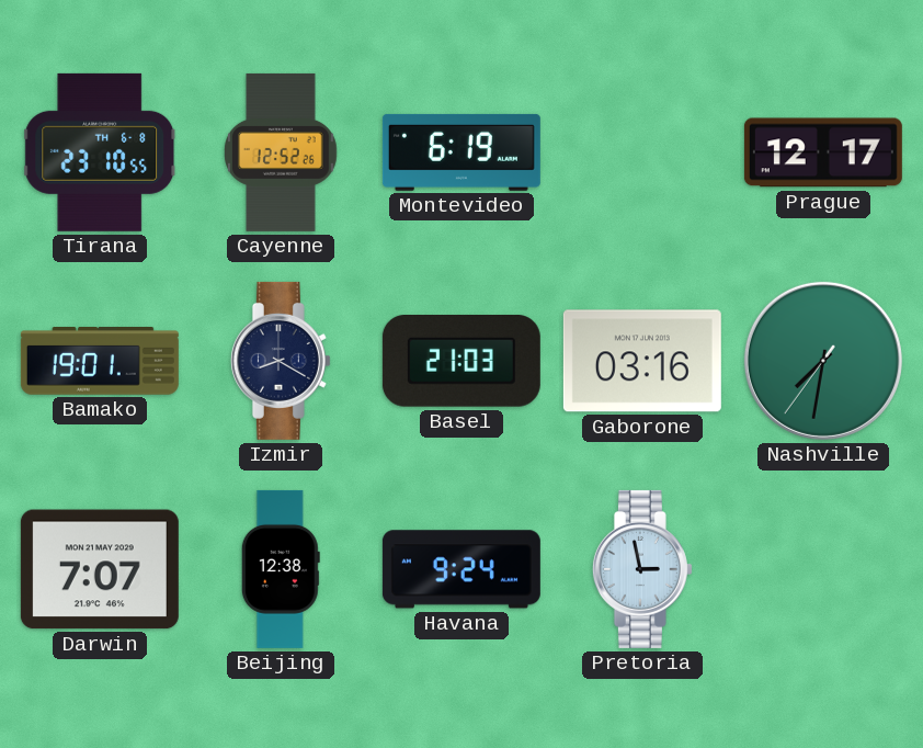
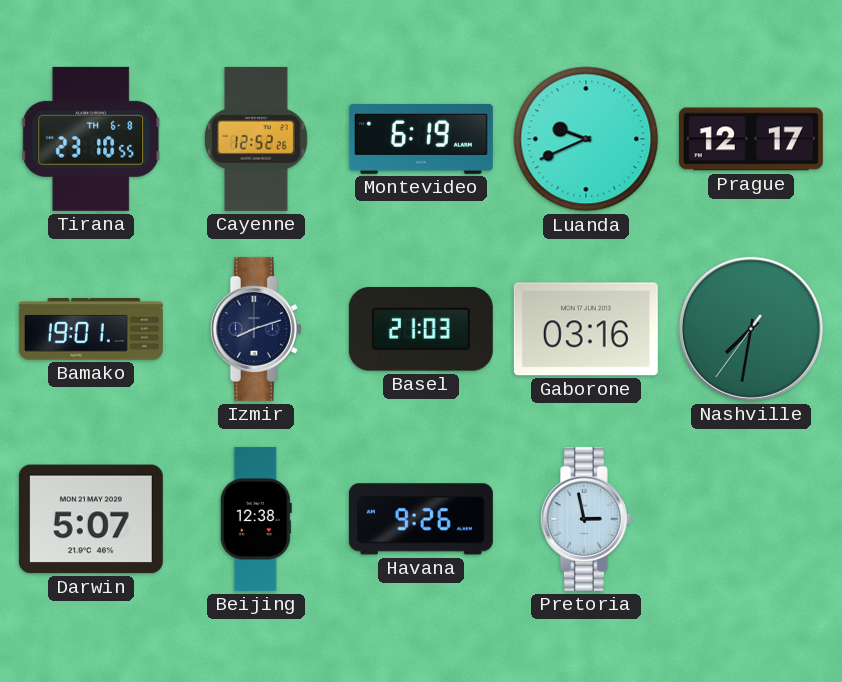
Luanda: none -> 9:41
Izmir: 8:20 -> 8:12
Darwin: 7:07 -> 5:07
Havana: 9:24 -> 9:26
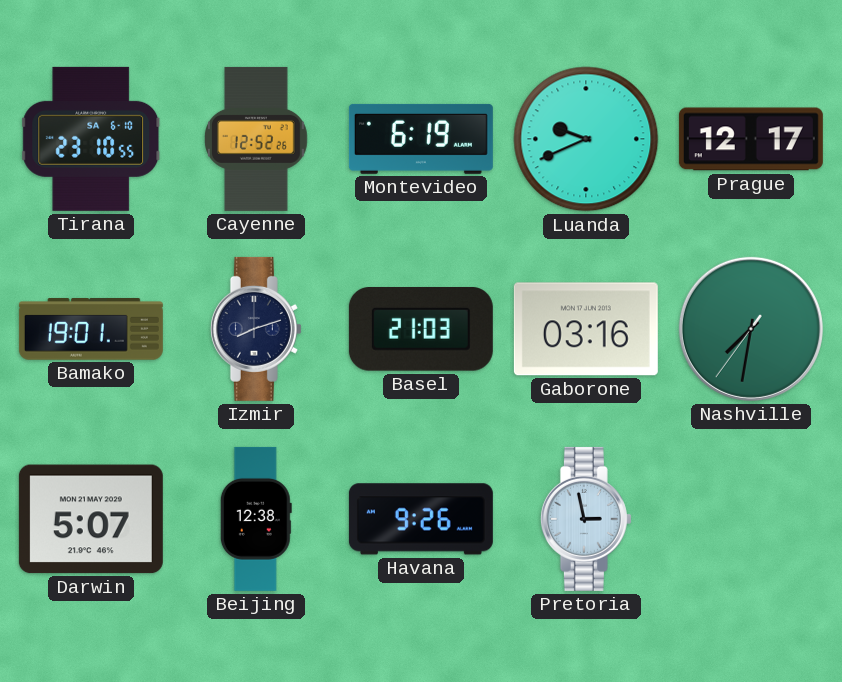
Tirana date: TH 6-8 -> SA 6-10
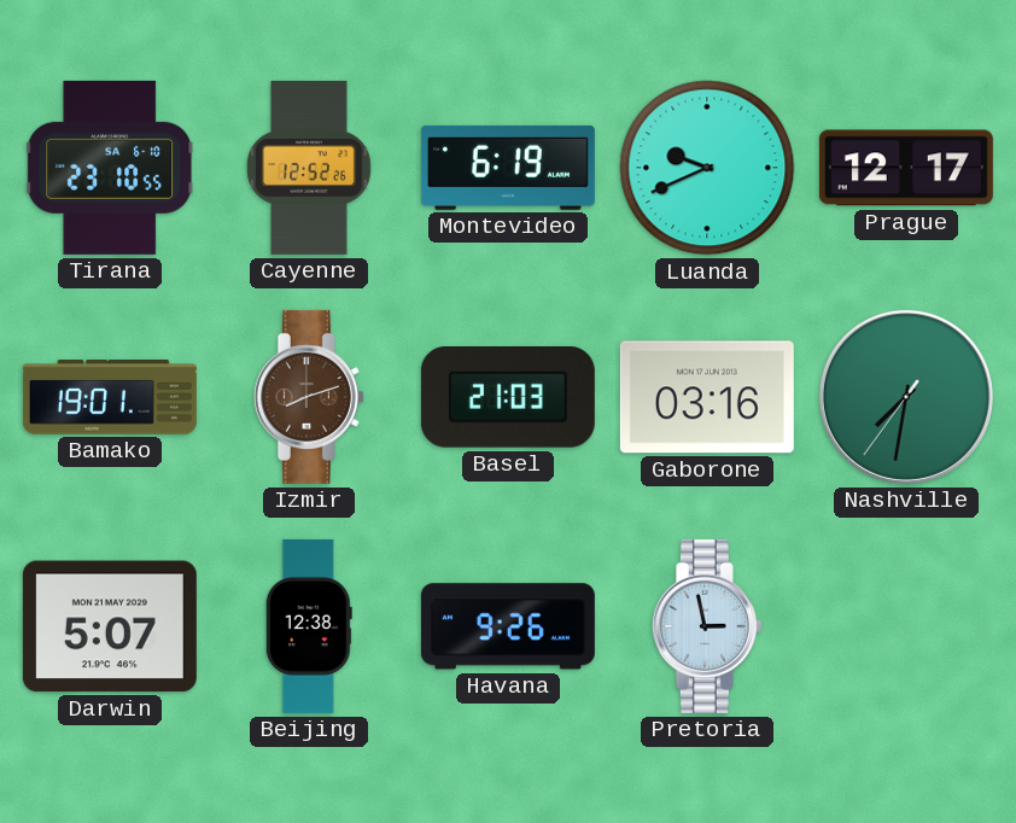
Izmir dial: navy -> brown
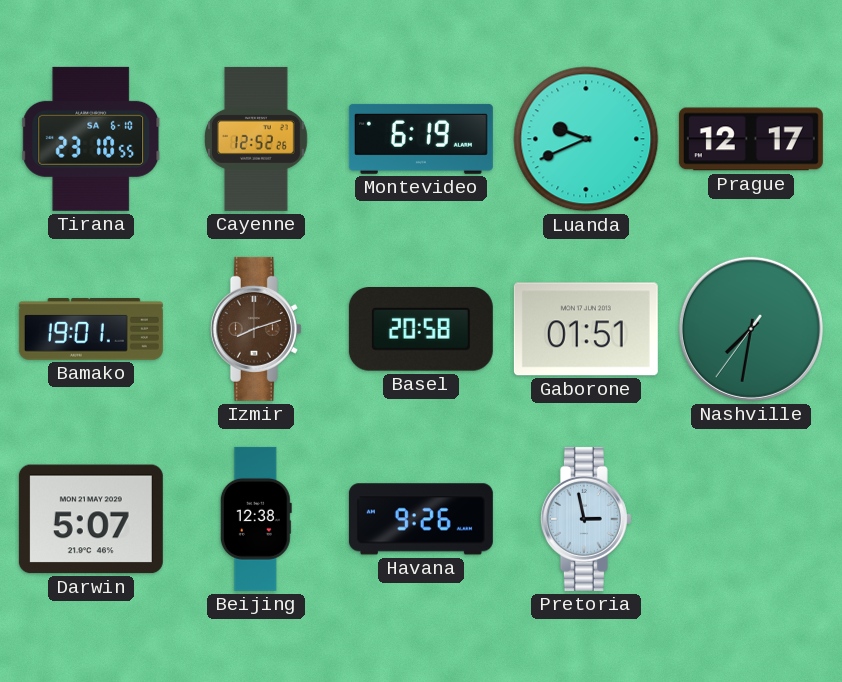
Basel: 21:03 -> 20:58
Gaborone: 03:16 -> 01:51
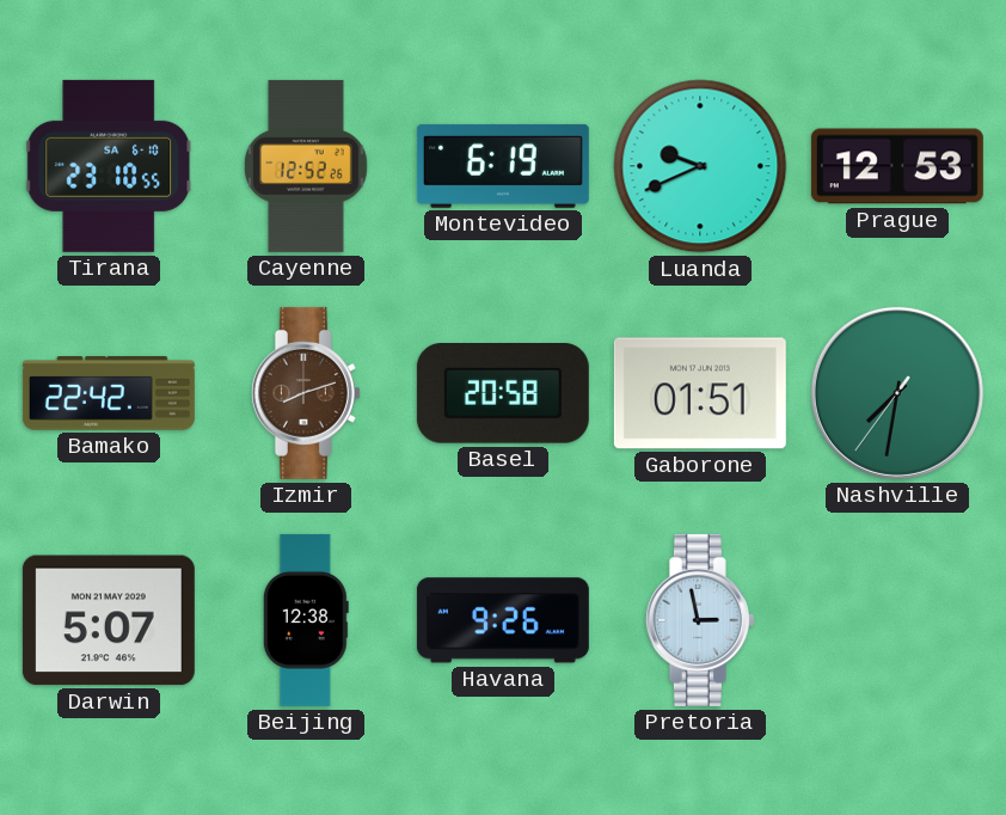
Prague: 12:17 -> 12:53
Bamako: 19:01 -> 22:42
